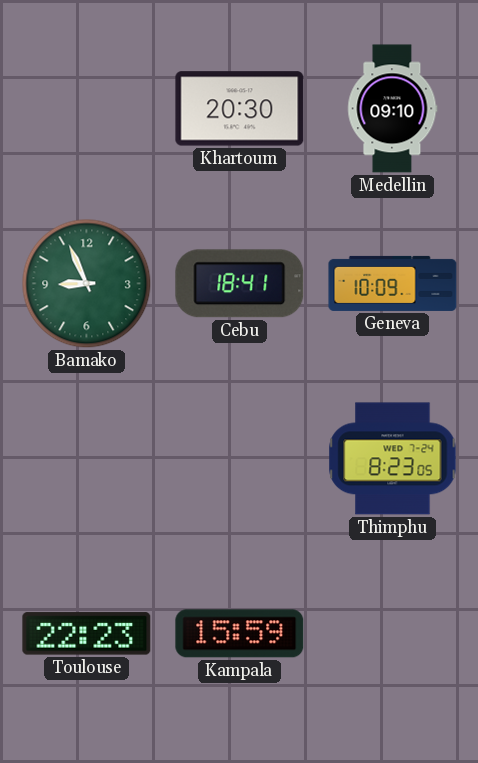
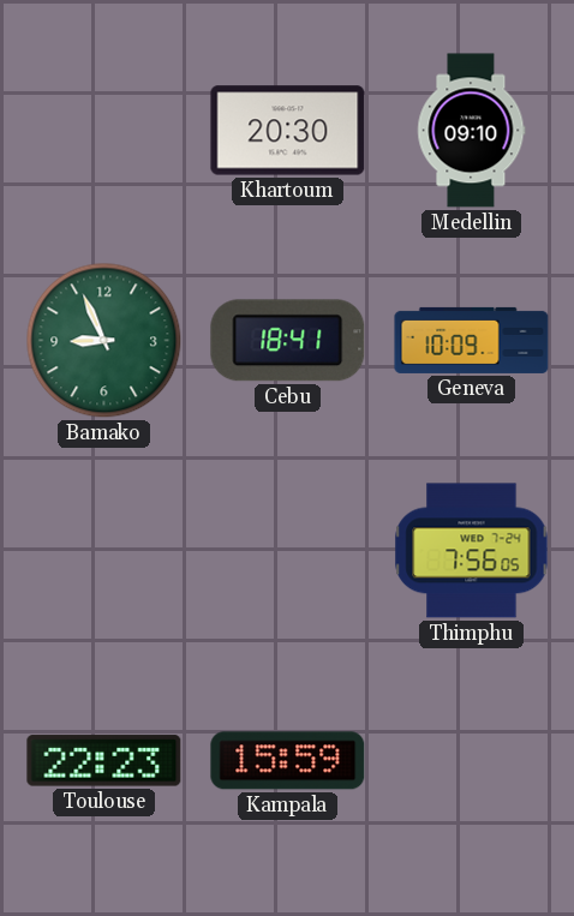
Thimphu: 8:23 -> 7:56
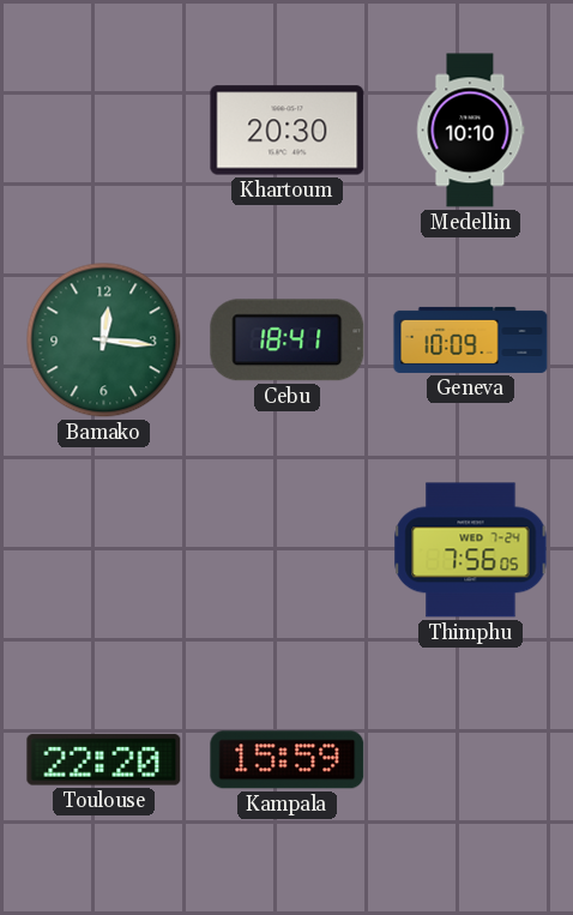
Medellin: 09:10 -> 10:10
Bamako: 8:56 -> 12:16
Toulouse: 22:23 -> 22:20
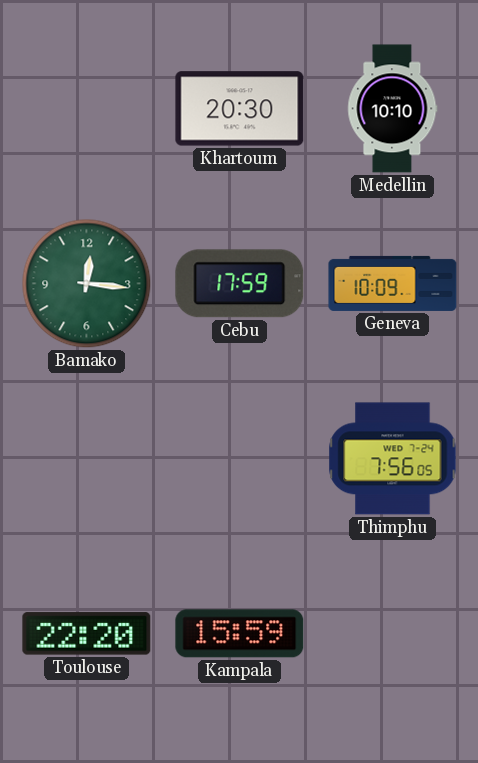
Cebu: 18:41 -> 17:59
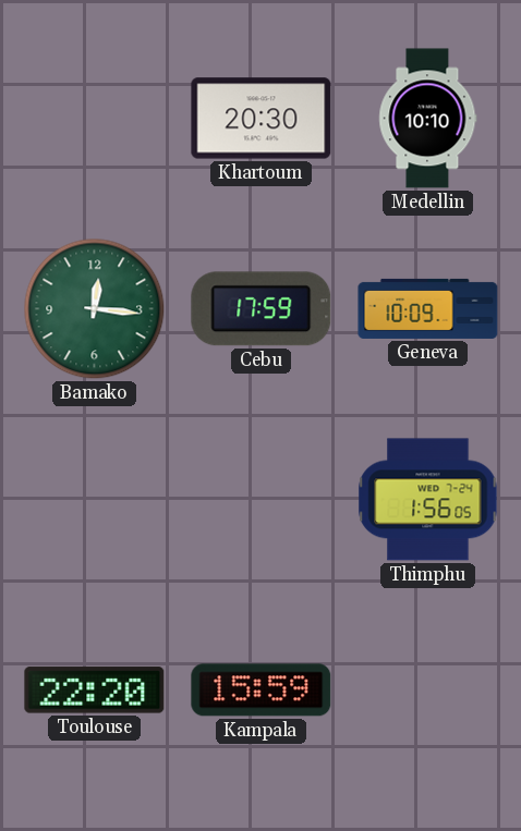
Thimphu: 7:56 -> 1:56
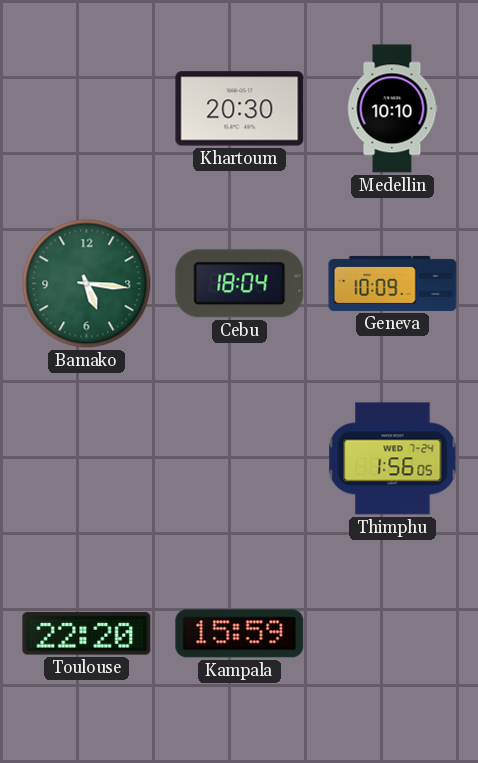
Bamako: 12:16 -> 5:16
Cebu: 17:59 -> 18:04
